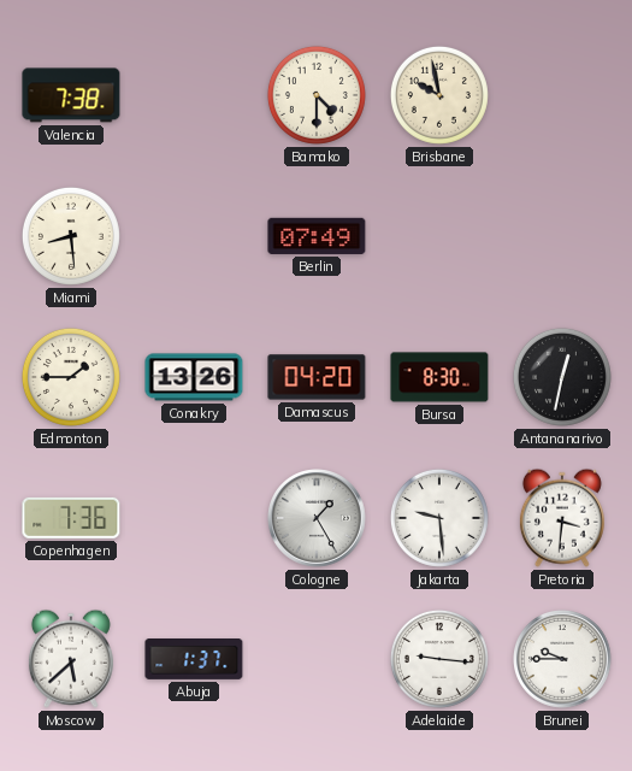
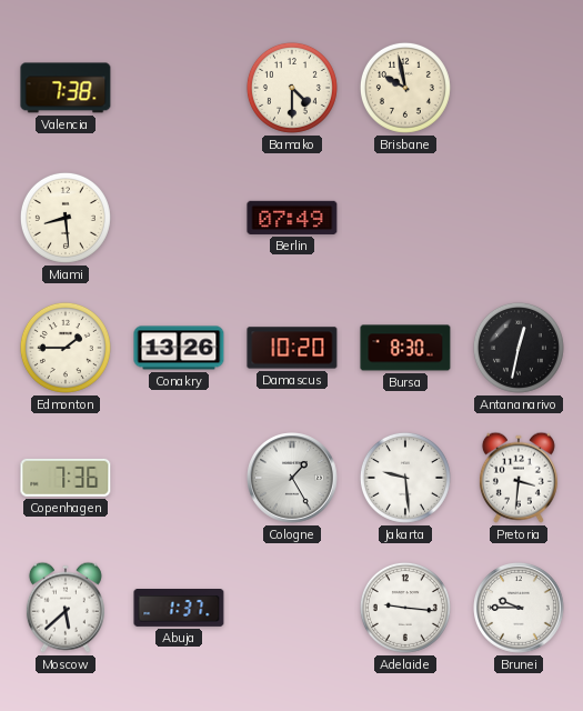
Damascus: 04:20 -> 10:20
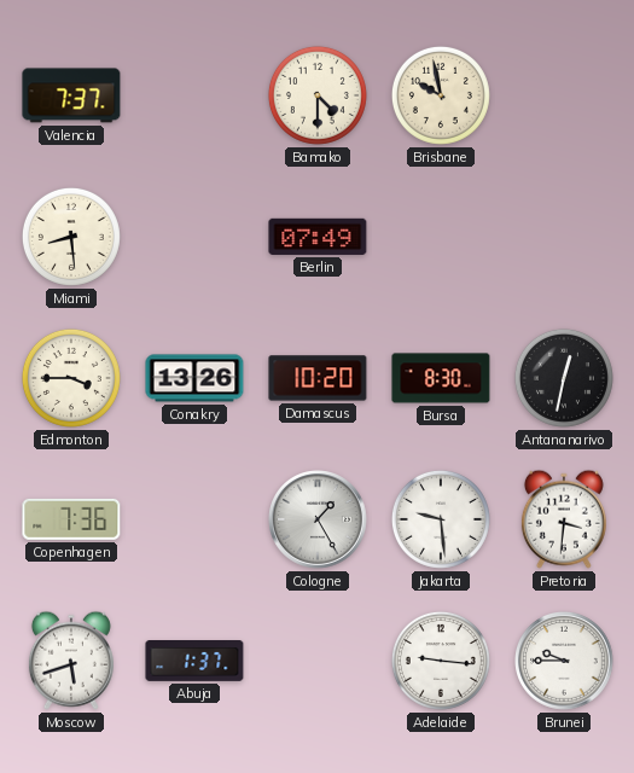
Valencia: 7:38 -> 7:37
Edmonton: 1:45 -> 3:45
Moscow: 5:38 -> 5:42
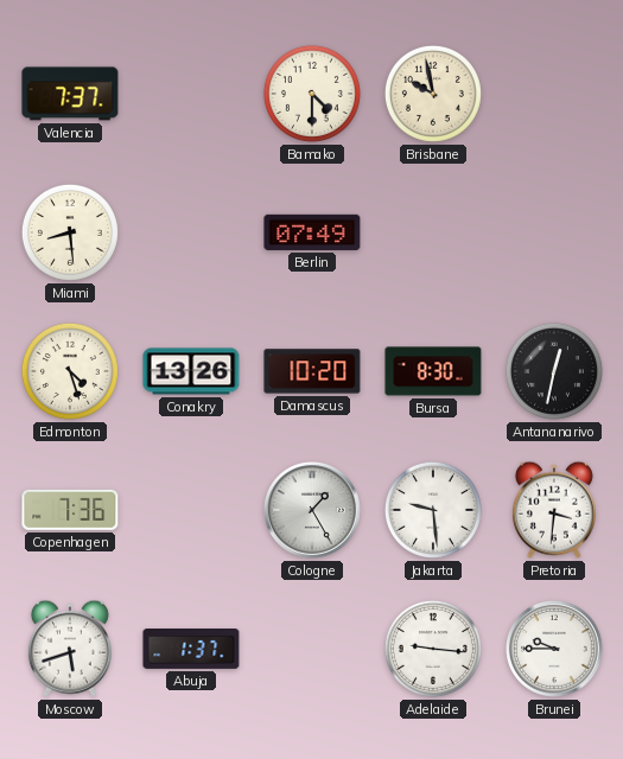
Edmonton: 3:45 -> 4:27
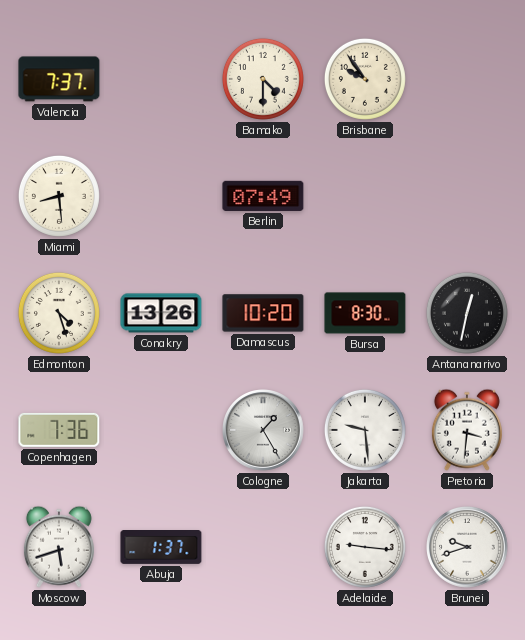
Brisbane: 9:58 -> 9:54
Brunei: 9:45 -> 9:42
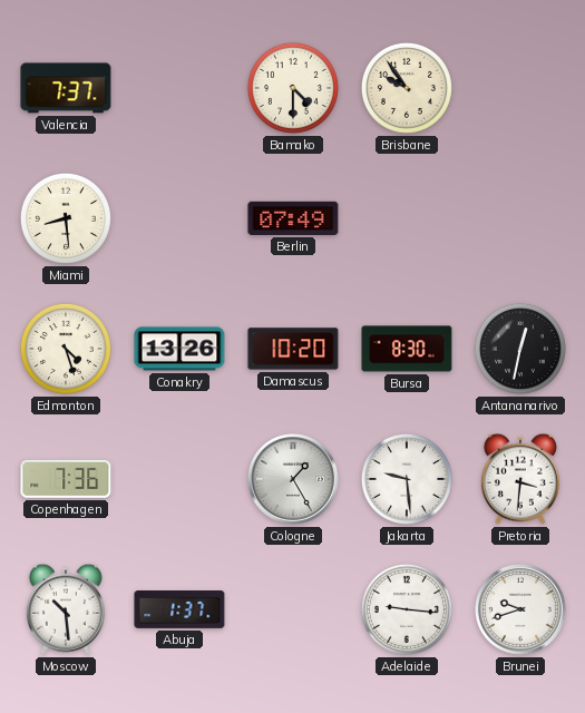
Moscow: 5:42 -> 10:29
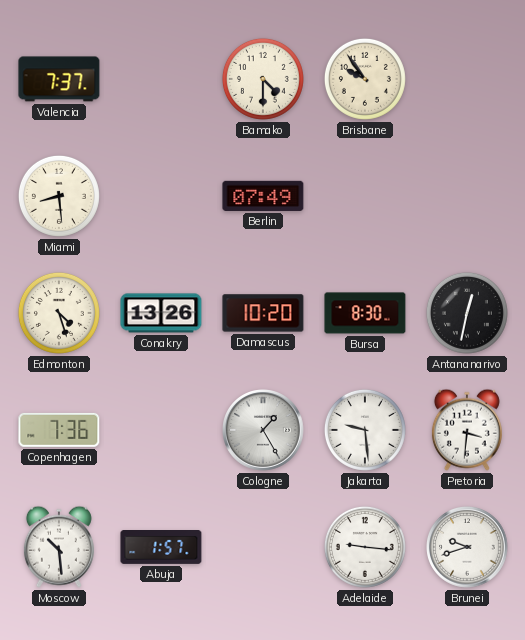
Abuja: 1:37 -> 1:57
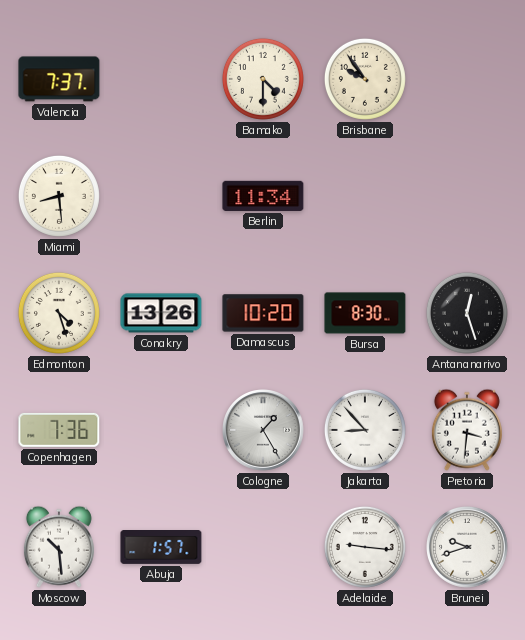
Berlin: 07:49 -> 11:34
Antananarivo: 12:32 -> 12:27
Jakarta: 9:29 -> 8:53
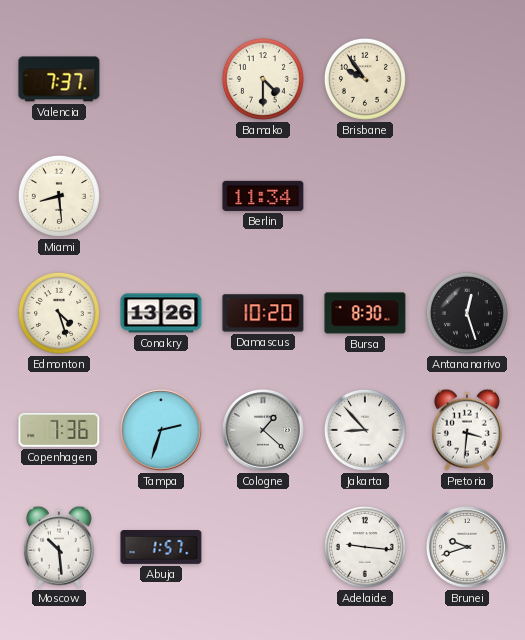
Tampa: none -> 2:33
Cologne: 1:25 -> 1:22
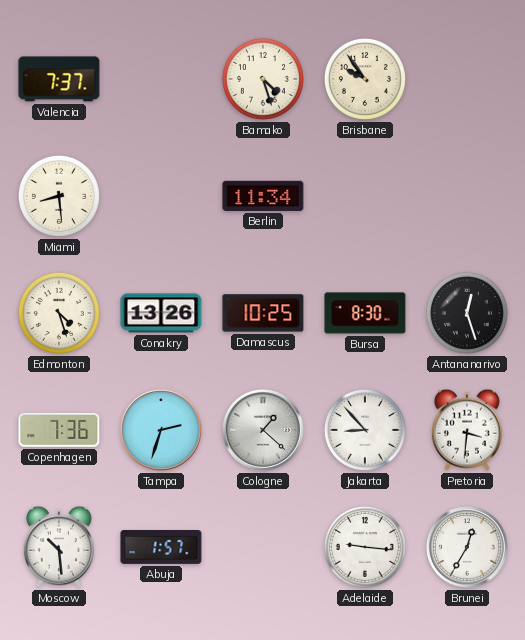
Bamako: 4:30 -> 4:27
Damascus: 10:20 -> 10:25
Brunei: 9:42 -> 12:35
